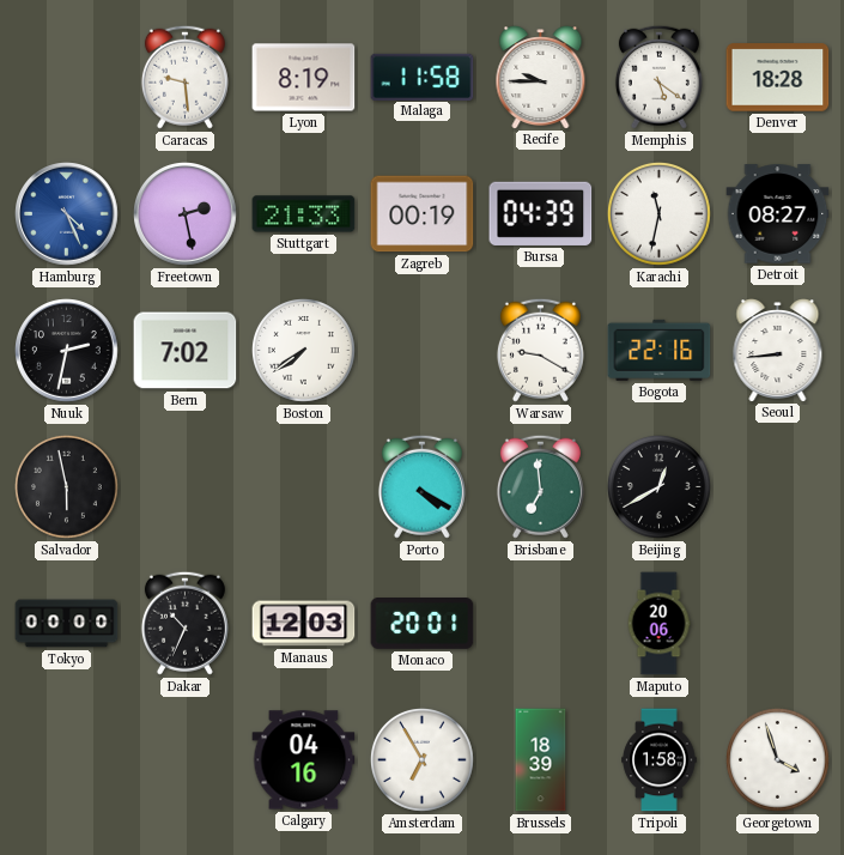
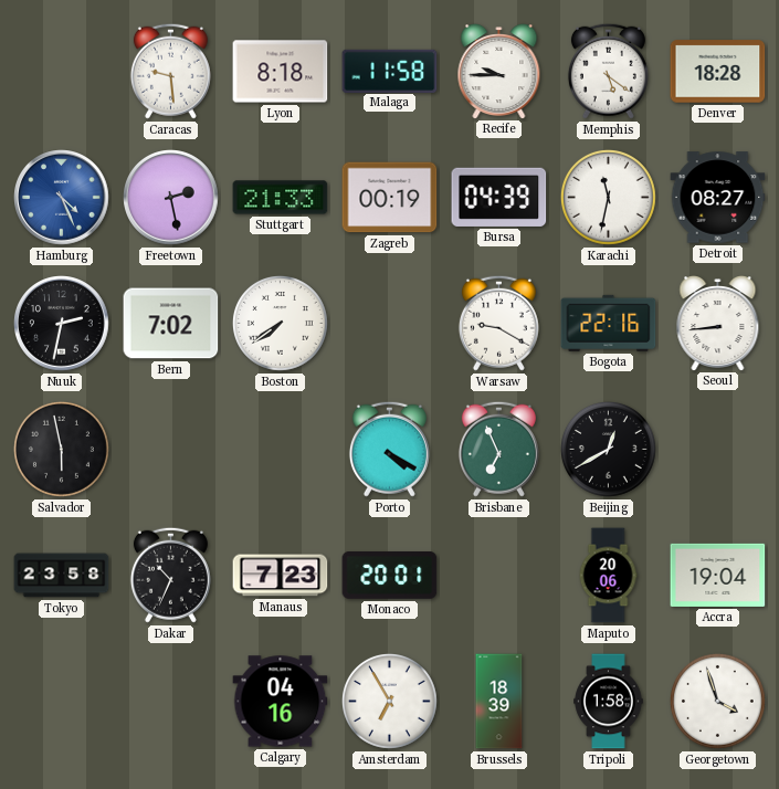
Lyon: 8:19 -> 8:18
Brisbane: 6:59 -> 6:56
Tokyo: 00:00 -> 23:58
Manaus: 12:03 -> 7:23
Accra: none -> 19:04
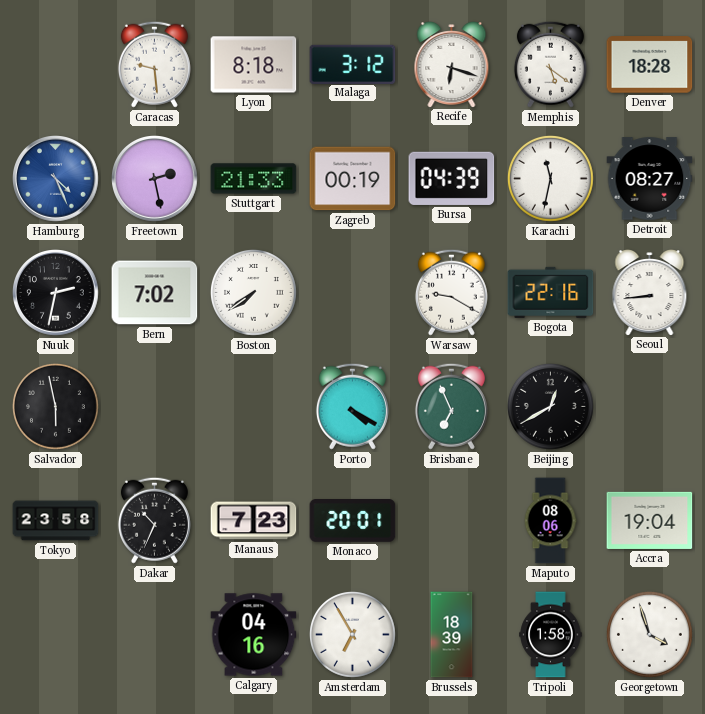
Malaga: 11:58 -> 3:12
Recife: 9:45 -> 6:18
Maputo: 20:06 -> 08:06
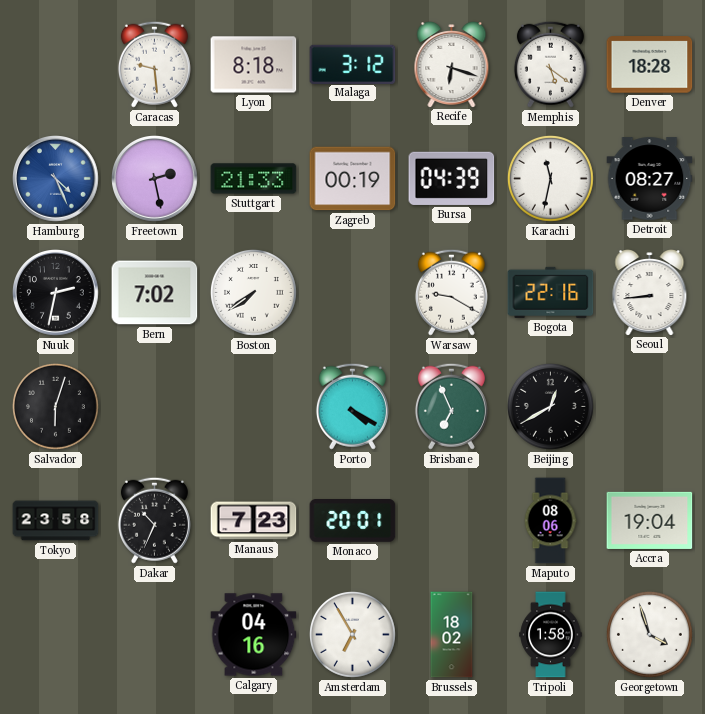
Salvador: 5:58 -> 6:03
Brussels: 18:39 -> 18:02
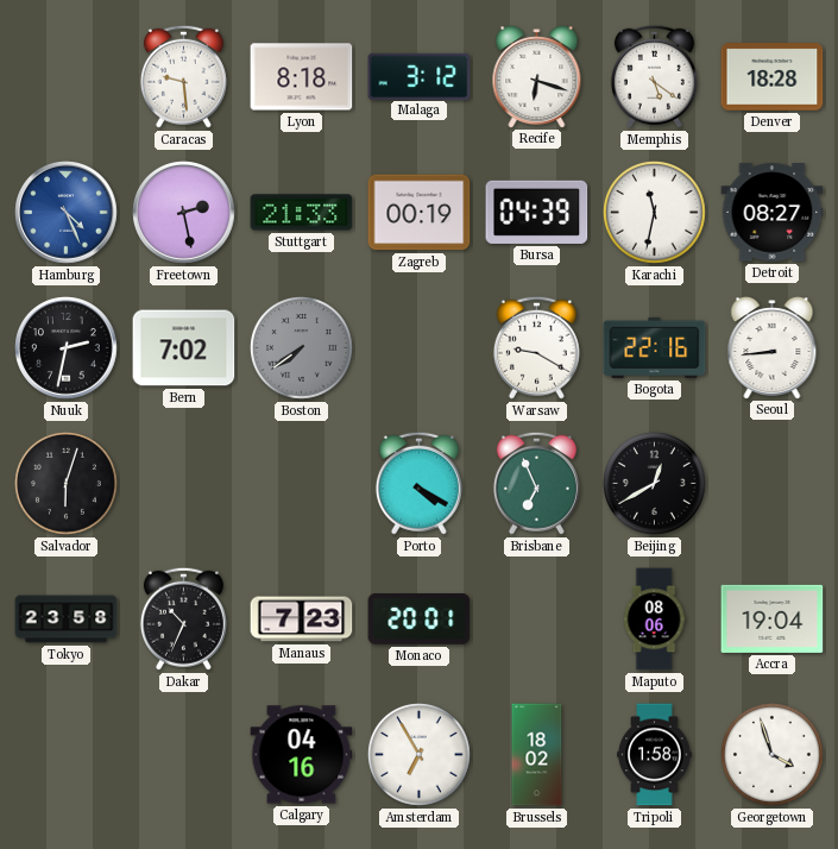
Boston dial: white -> grey
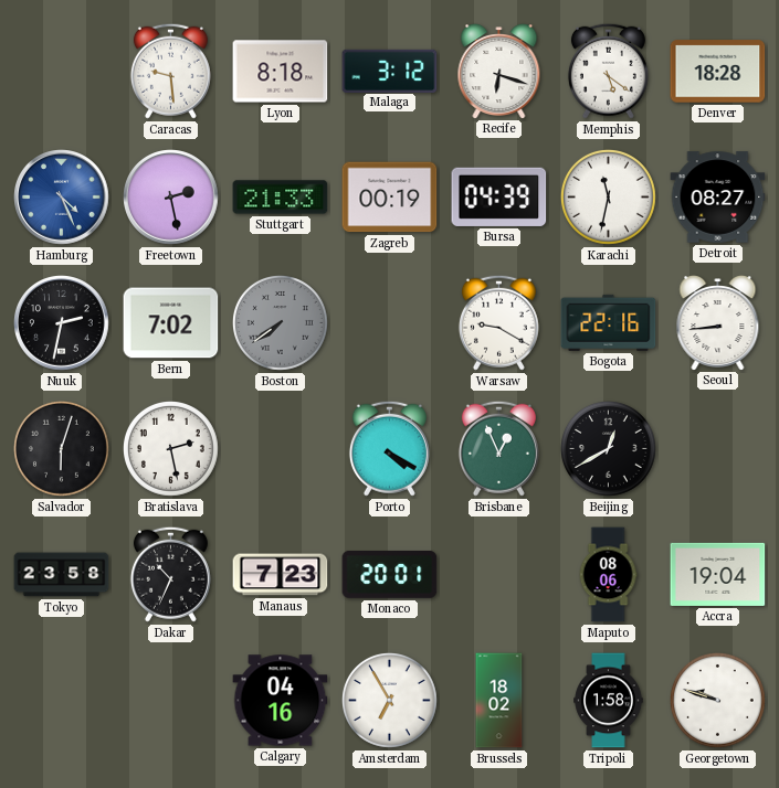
Bratislava: none -> 2:28
Brisbane: 6:56 -> 12:56
Georgetown: 3:57 -> 9:48
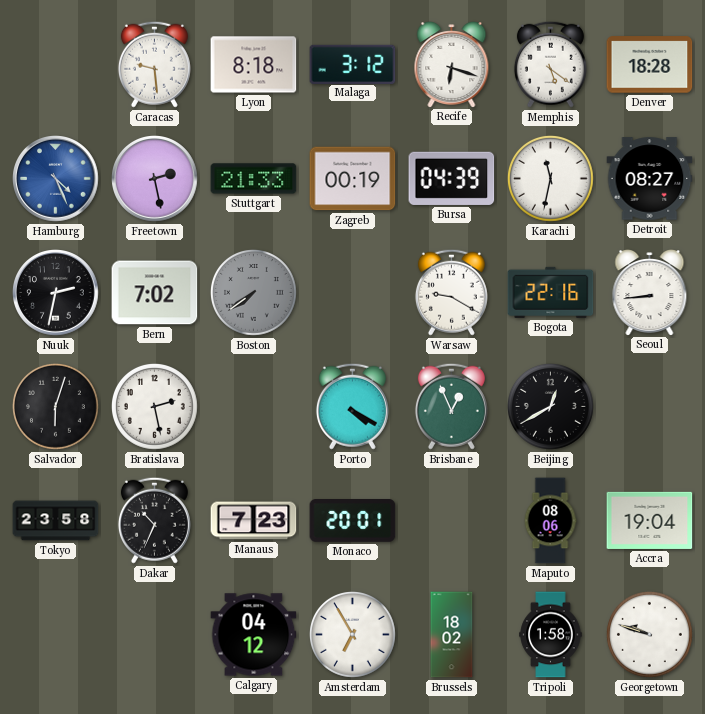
Calgary: 04:16 -> 04:12
